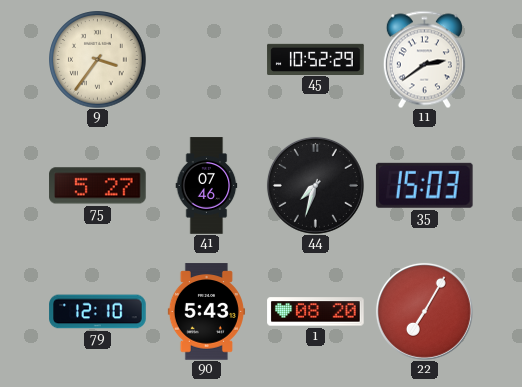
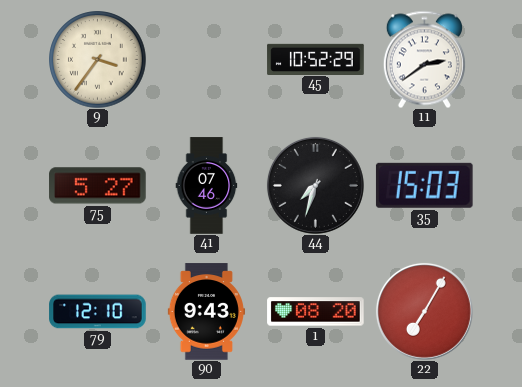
90: 5:43 -> 9:43
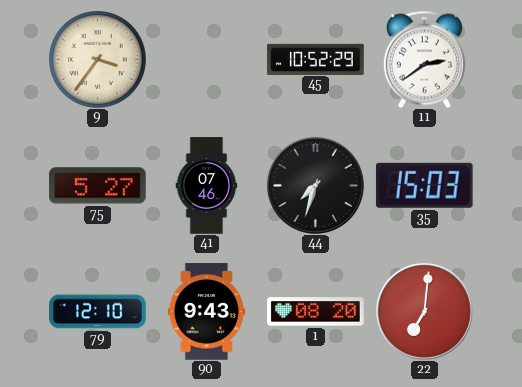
22: 7:05 -> 7:01
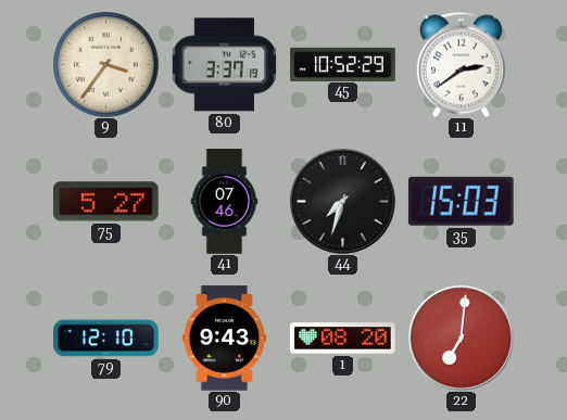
80: none -> 3:37
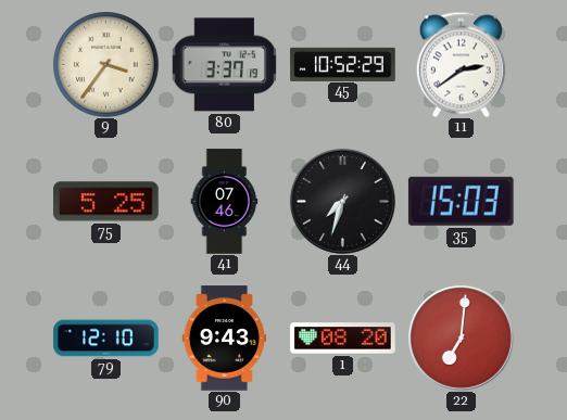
75: 5:27 -> 5:25
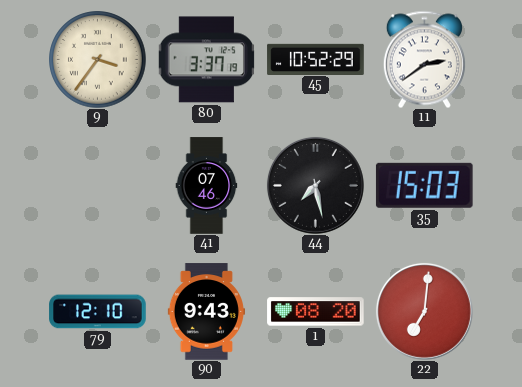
75: 5:25 -> none
44: 7:33 -> 7:28
